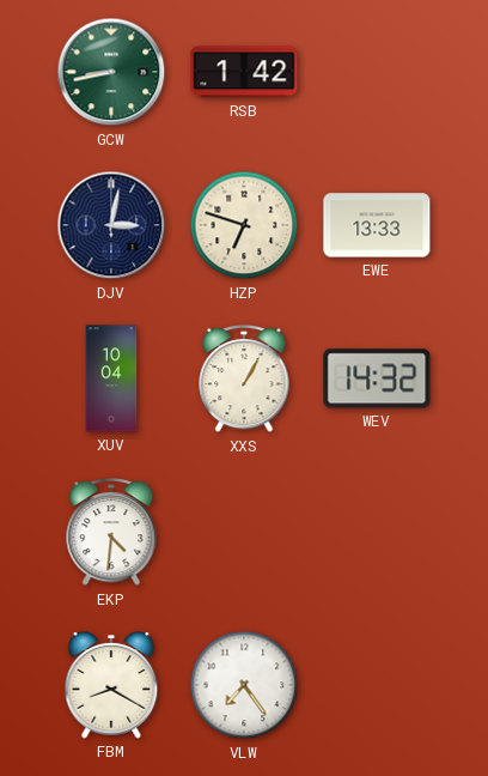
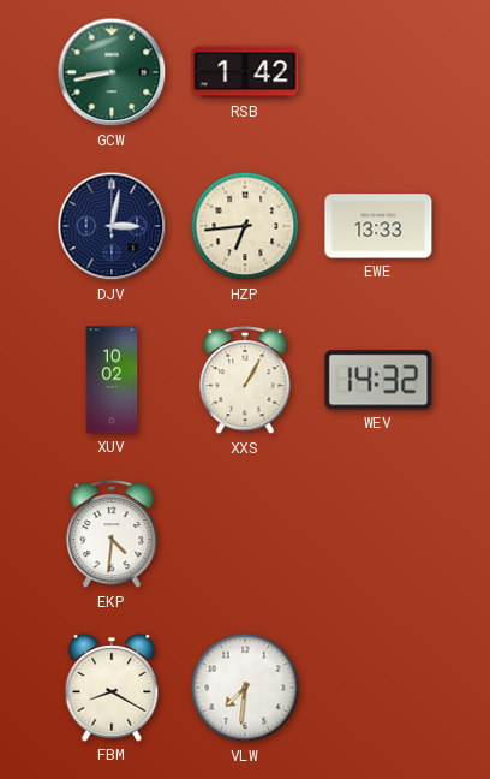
HZP: 6:48 -> 6:44
XUV: 10:04 -> 10:02
VLW: 7:24 -> 7:31
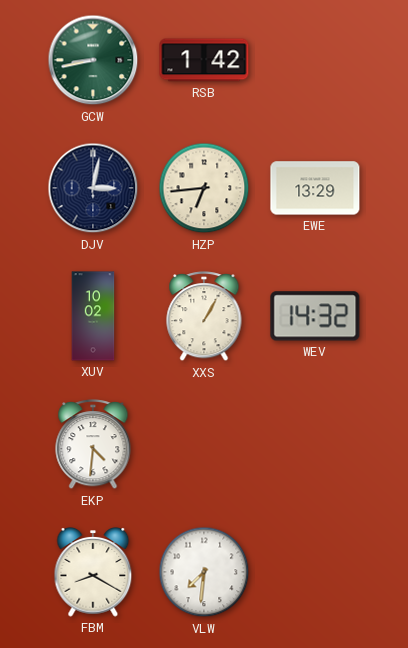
EWE: 13:33 -> 13:29
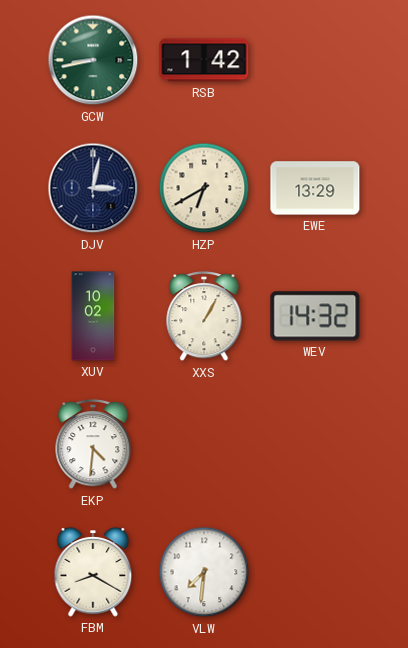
HZP: 6:44 -> 6:40
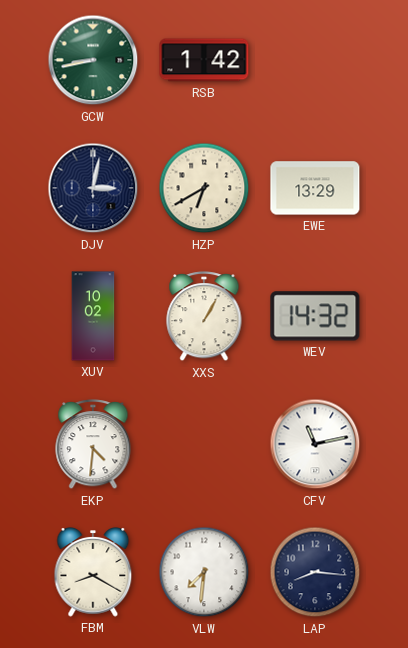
CFV: none -> 11:13
LAP: none -> 8:16
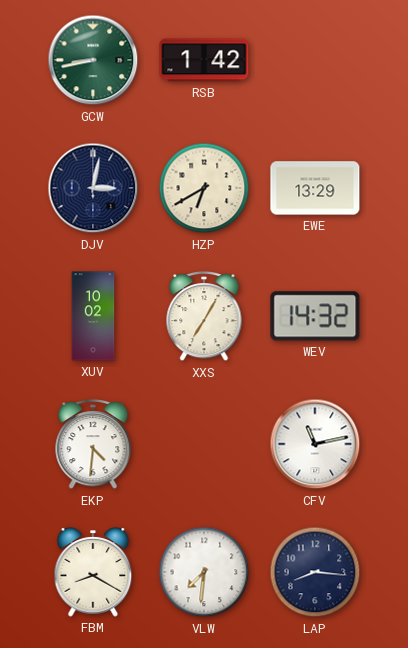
XXS: 1:05 -> 7:05
